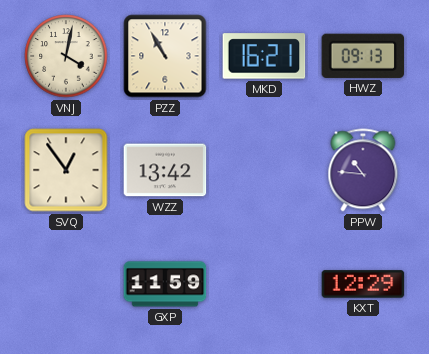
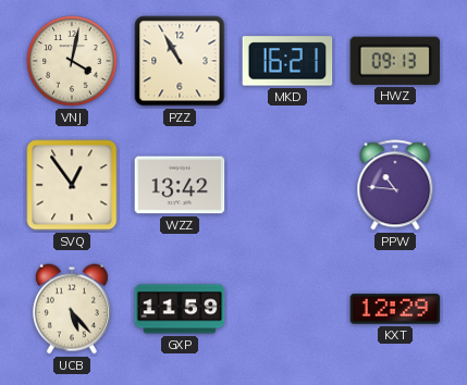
UCB: none -> 5:23
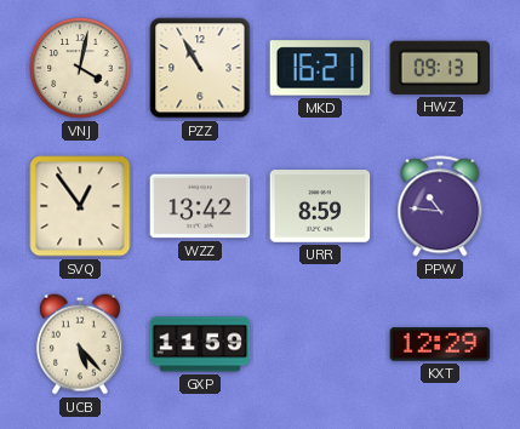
URR: none -> 8:59
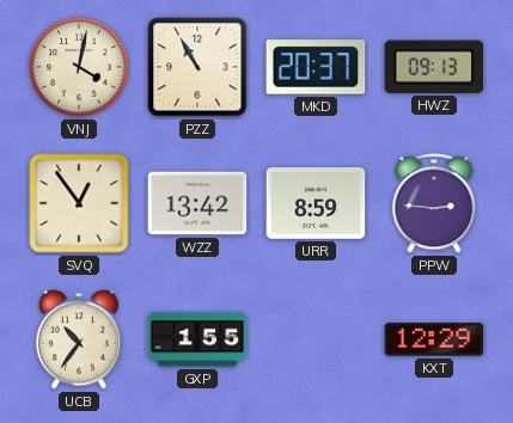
MKD: 16:21 -> 20:37
PPW: 10:46 -> 2:46
UCB: 5:23 -> 10:36
GXP: 11:59 -> 1:55
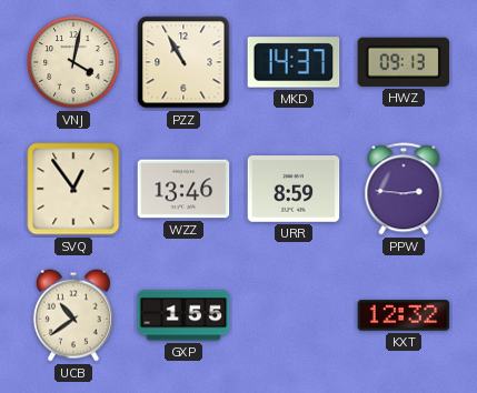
MKD: 20:37 -> 14:37
WZZ: 13:42 -> 13:46
UCB: 10:36 -> 10:39
KXT: 12:29 -> 12:32
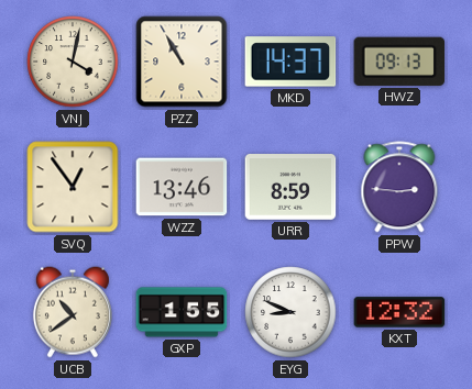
EYG: none -> 8:49
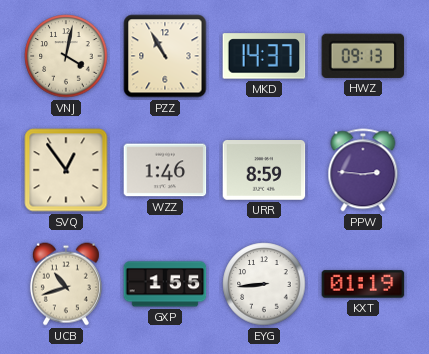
WZZ: 13:46 -> 1:46
UCB: 10:39 -> 10:42
EYG: 8:49 -> 8:44
KXT: 12:32 -> 01:19
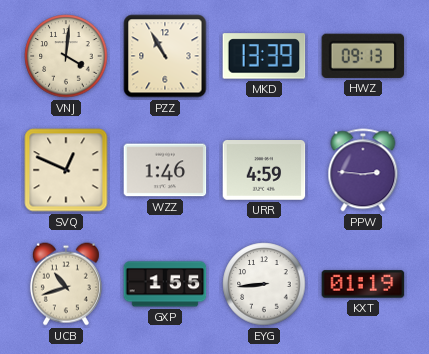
VNJ: 4:02 -> 4:01
MKD: 14:37 -> 13:39
SVQ: 12:54 -> 12:49
URR: 8:59 -> 4:59
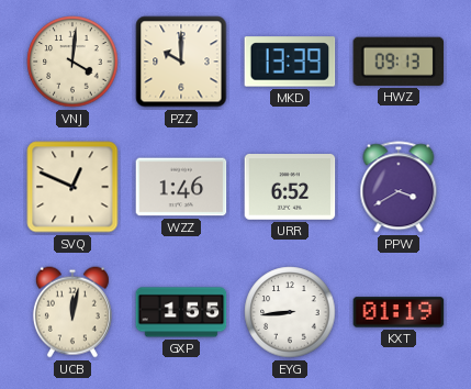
PZZ: 10:55 -> 10:00
URR: 4:59 -> 6:52
PPW: 2:46 -> 3:40
UCB: 10:42 -> 12:02
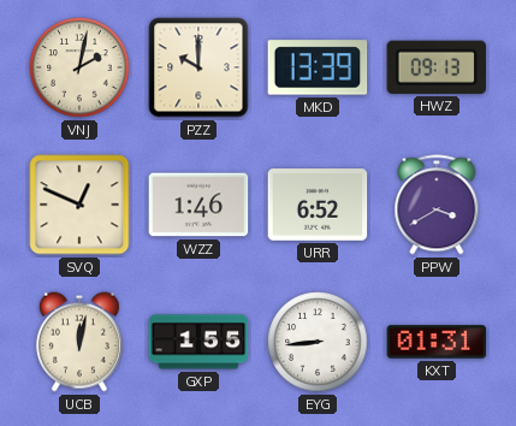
VNJ: 4:01 -> 2:02
KXT: 01:19 -> 01:31
